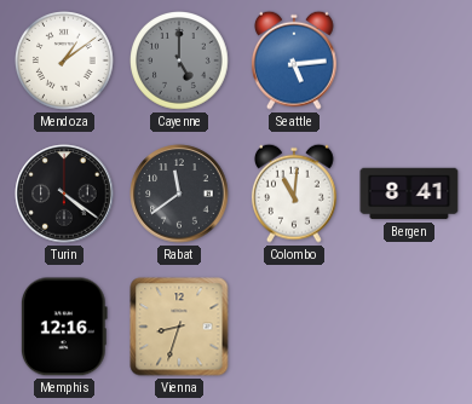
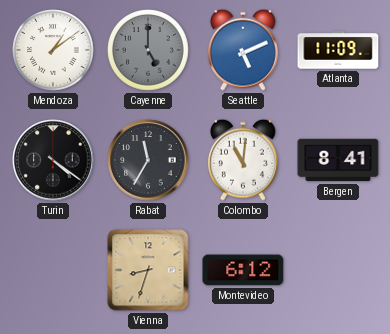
Seattle: 5:14 -> 5:11
Atlanta: none -> 11:09
Rabat: 11:39 -> 11:35
Memphis: 12:16 -> none
Montevideo: none -> 6:12
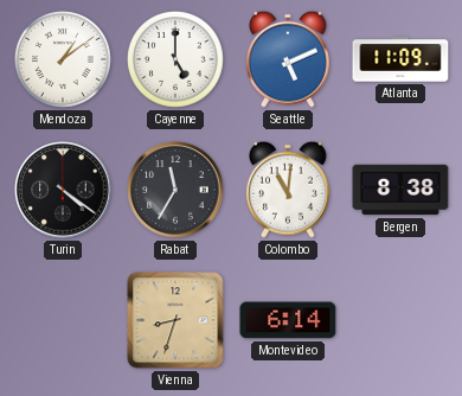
Cayenne dial: grey -> white
Bergen: 8:41 -> 8:38
Montevideo: 6:12 -> 6:14
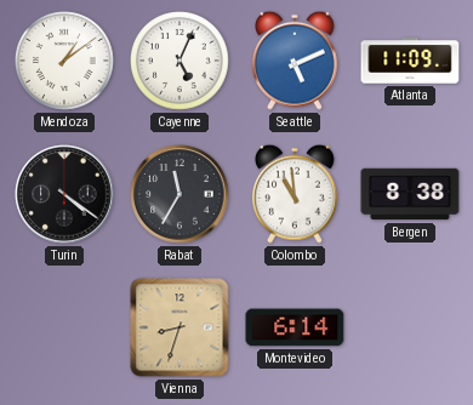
Cayenne: 5:00 -> 5:04
Colombo: 11:01 -> 10:59
